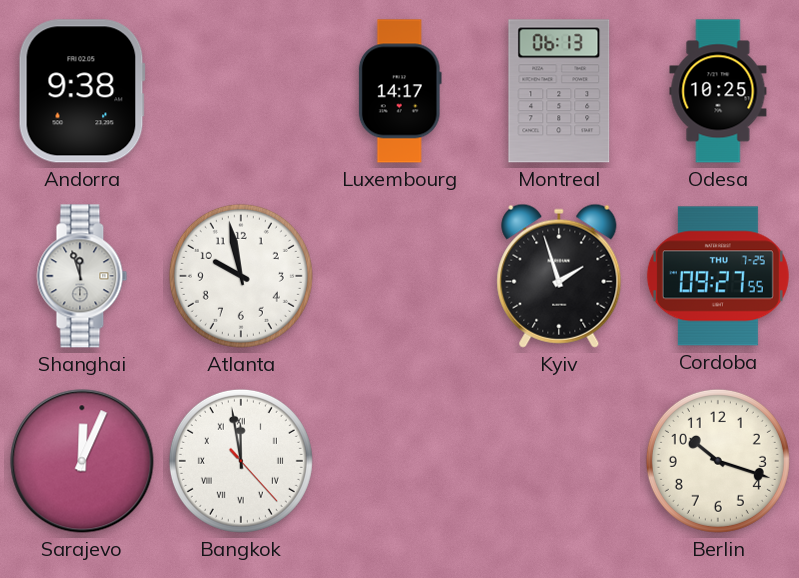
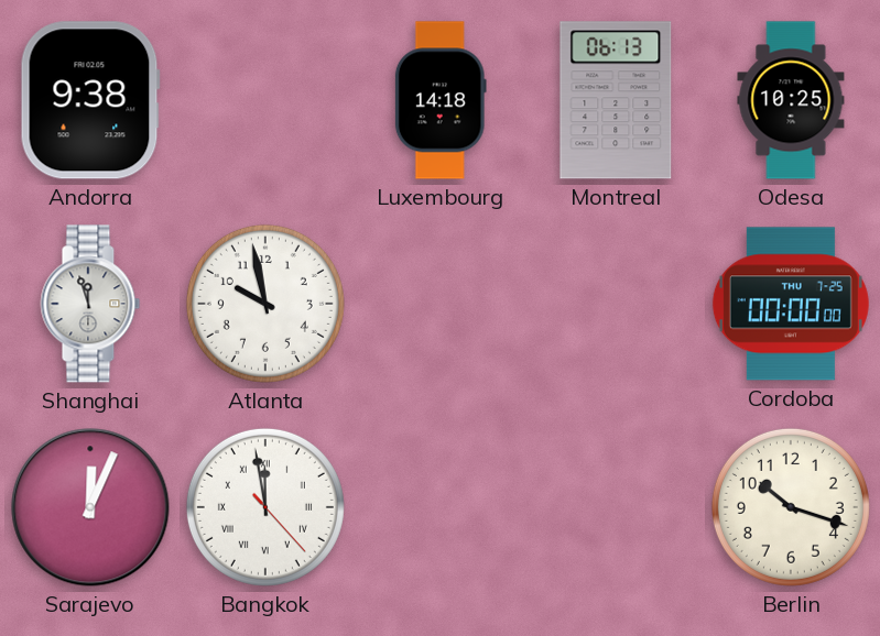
Luxembourg: 14:17 -> 14:18
Kyiv: 1:57 -> none
Cordoba: 09:27 -> 00:00
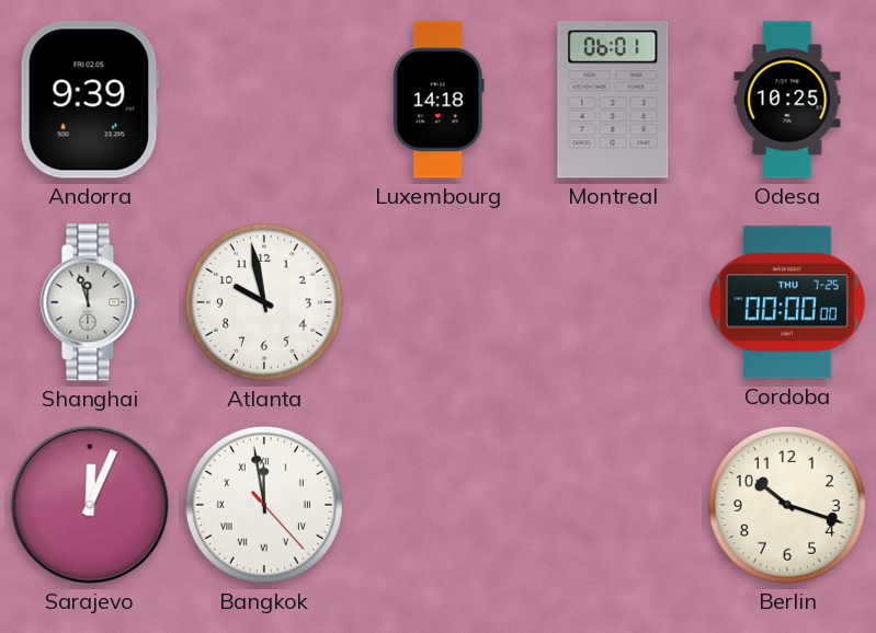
Andorra: 9:38 -> 9:39
Montreal: 06:13 -> 06:01
